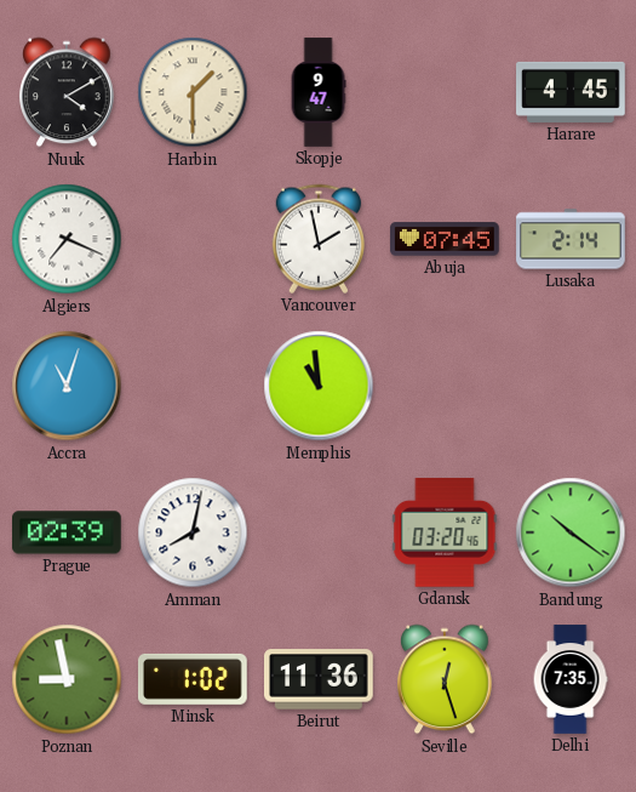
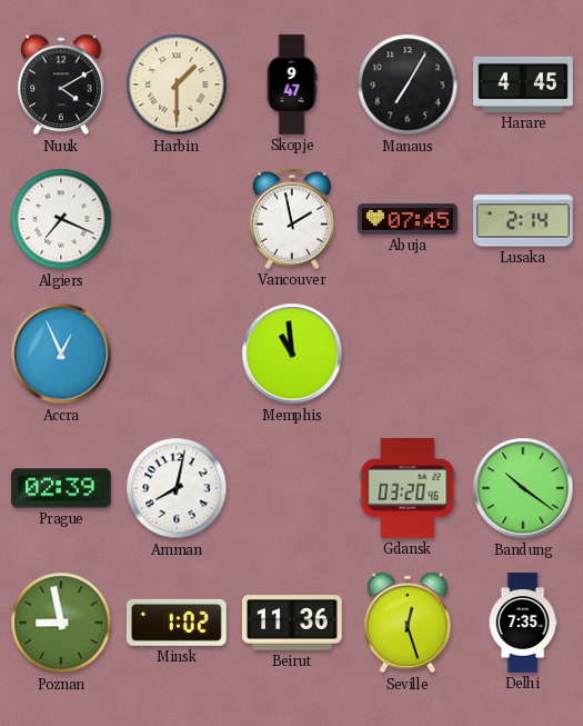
Manaus: none -> 7:05
Accra: 11:03 -> 12:56
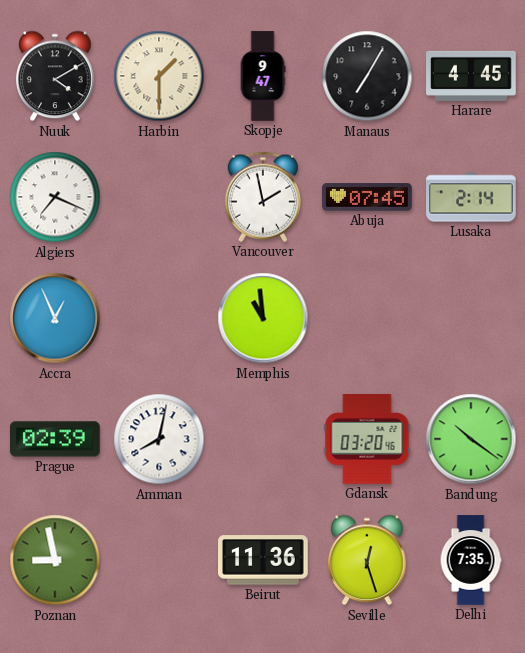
Minsk: 1:02 -> none
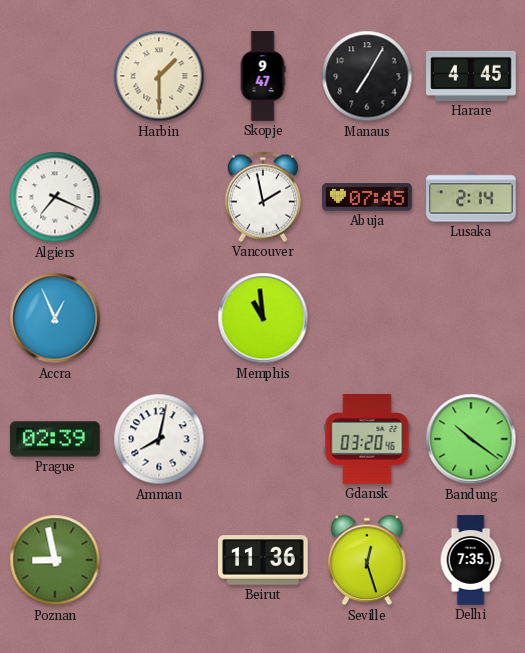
Nuuk: 4:10 -> none
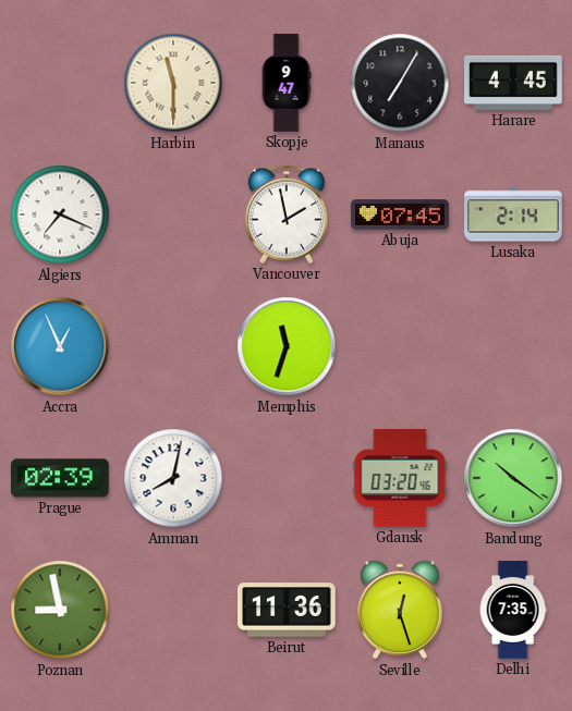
Harbin: 1:30 -> 11:30
Memphis: 10:59 -> 11:33
